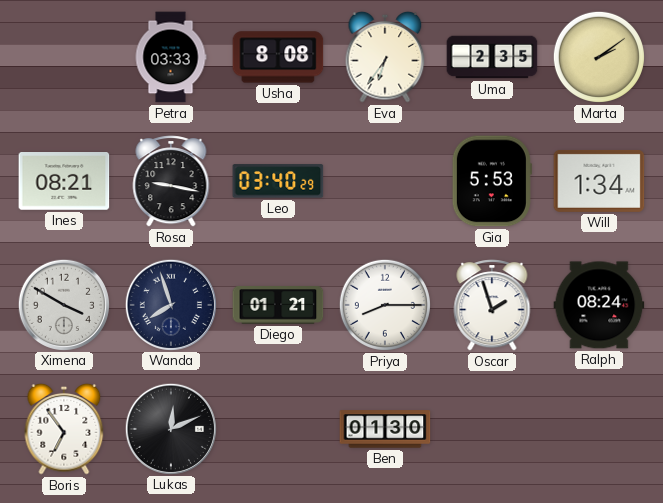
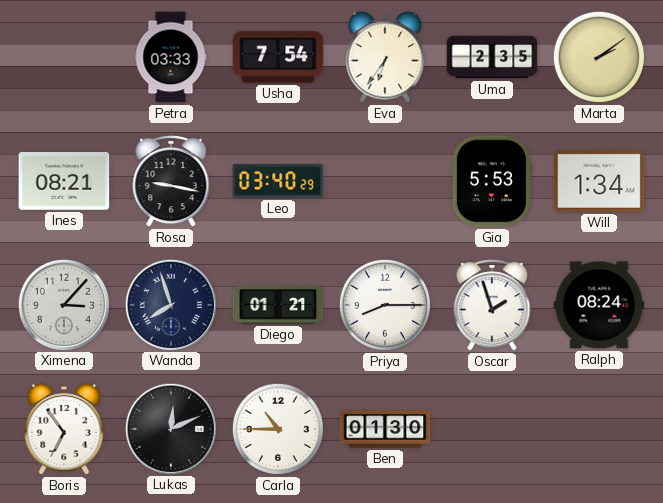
Usha: 8:08 -> 7:54
Ximena: 3:50 -> 3:07
Carla: none -> 10:45
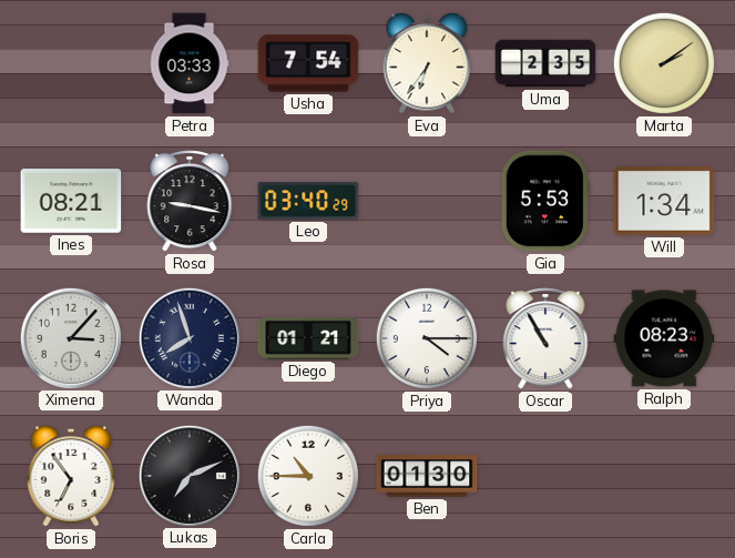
Priya: 8:15 -> 4:15
Oscar: 1:57 -> 10:55
Ralph: 08:24 -> 08:23
Lukas: 12:11 -> 7:11
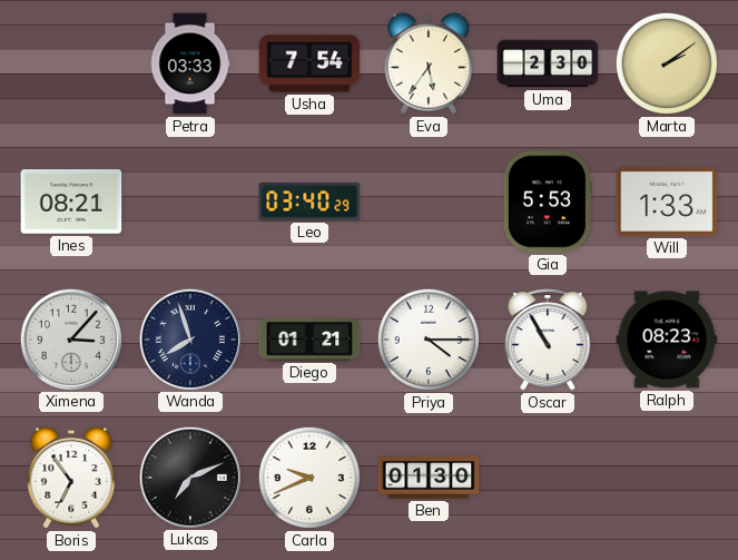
Eva: 6:36 -> 5:36
Uma: 2:35 -> 2:30
Rosa: 9:17 -> none
Will: 1:34 -> 1:33
Carla: 10:45 -> 9:41
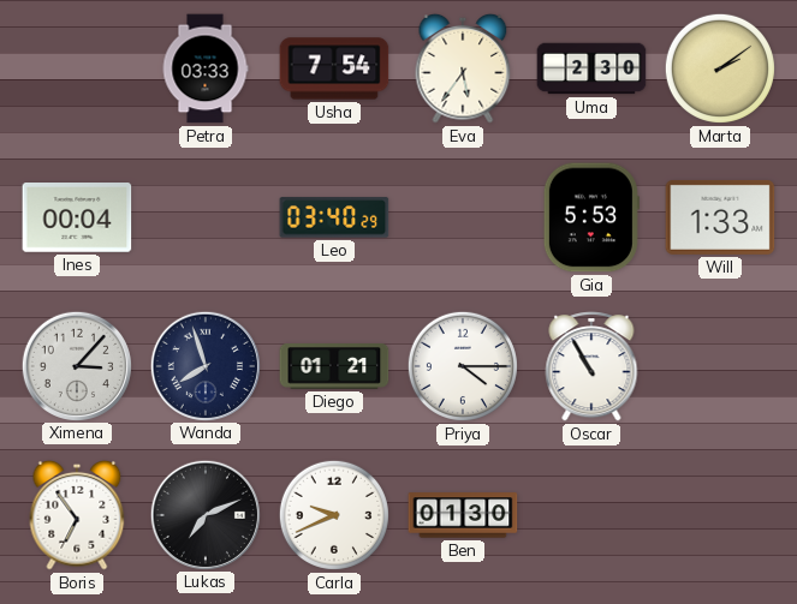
Ines: 08:21 -> 00:04
Ralph: 08:23 -> none
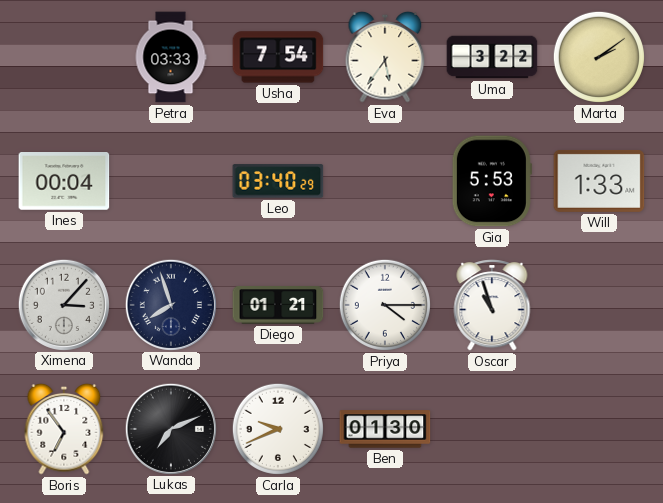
Uma: 2:30 -> 3:22
Oscar: 10:55 -> 10:57
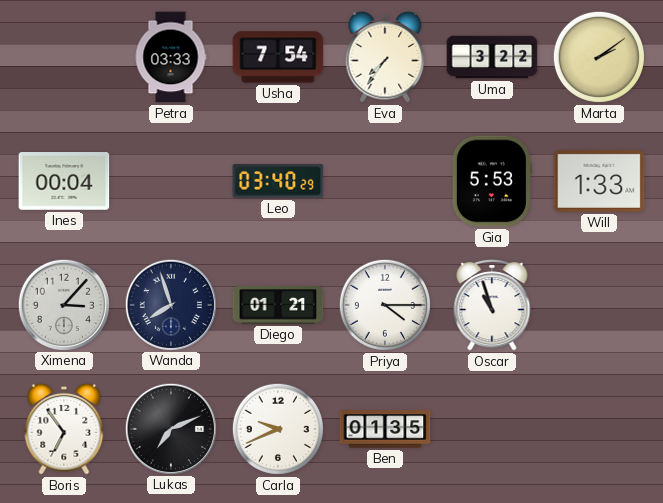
Eva: 5:36 -> 7:36
Ben: 01:30 -> 01:35
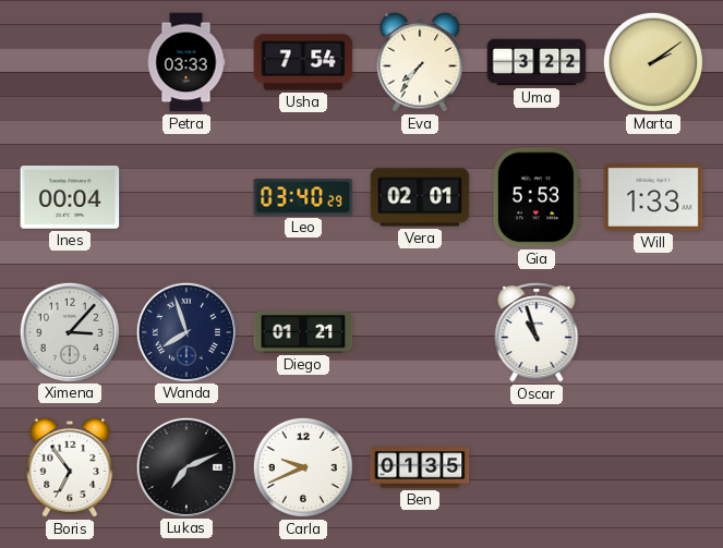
Vera: none -> 02:01
Priya: 4:15 -> none
